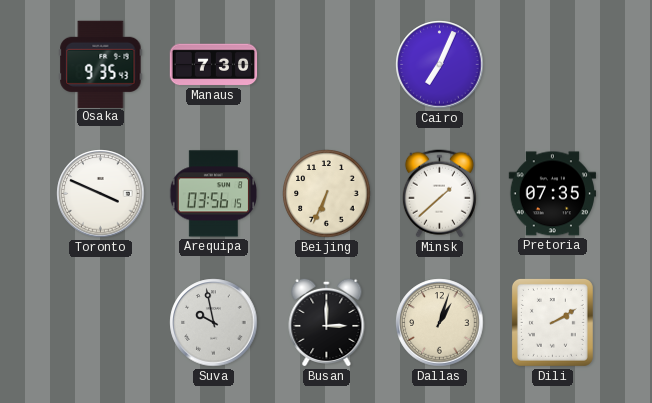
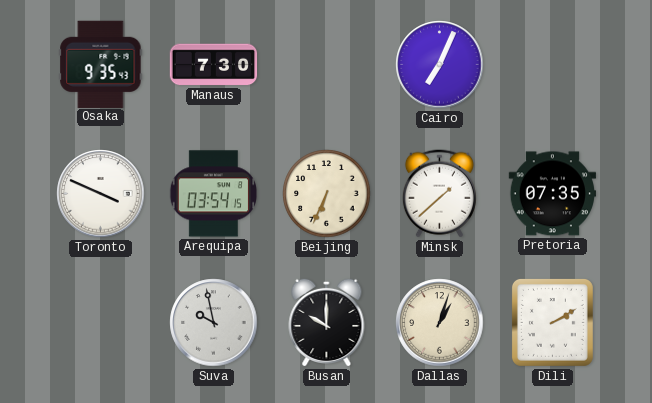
Arequipa: 03:56 -> 03:54
Busan: 3:00 -> 10:00
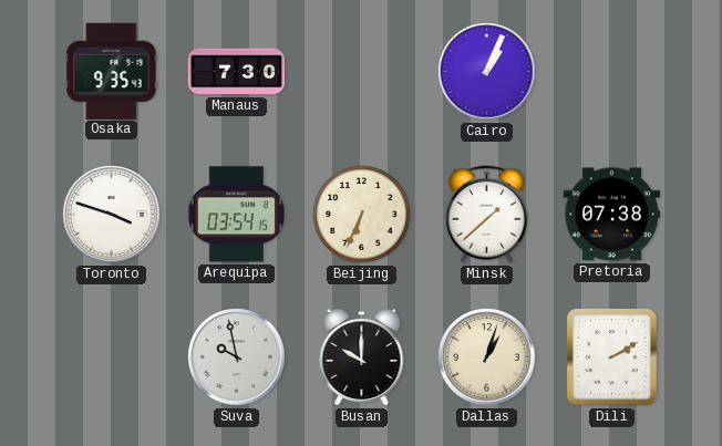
Cairo: 7:04 -> 1:04
Toronto: 3:49 -> 3:48
Pretoria: 07:35 -> 07:38
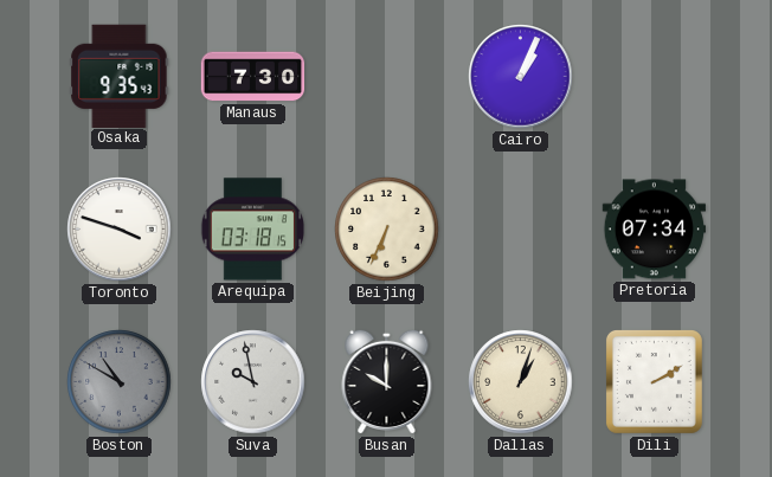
Arequipa: 03:54 -> 03:18
Minsk: 1:38 -> none
Pretoria: 07:38 -> 07:34
Boston: none -> 10:50
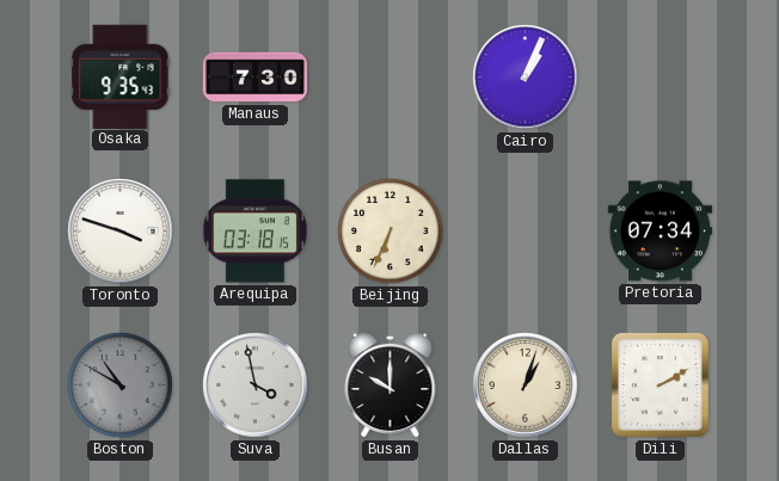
Suva: 9:58 -> 3:58
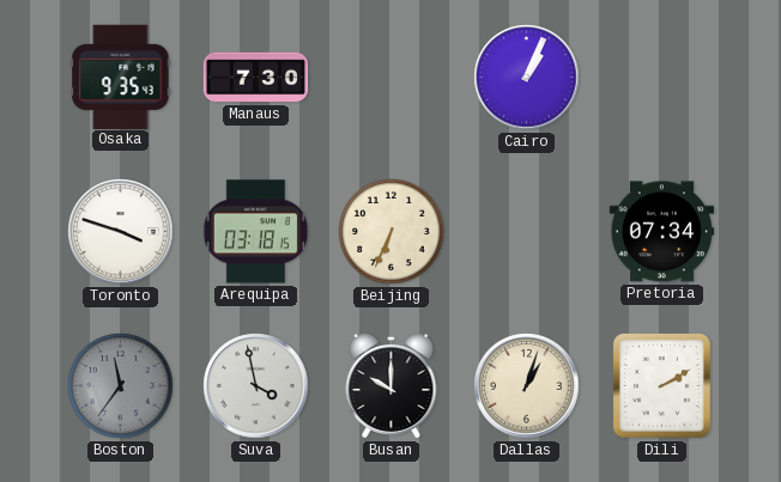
Boston: 10:50 -> 11:36
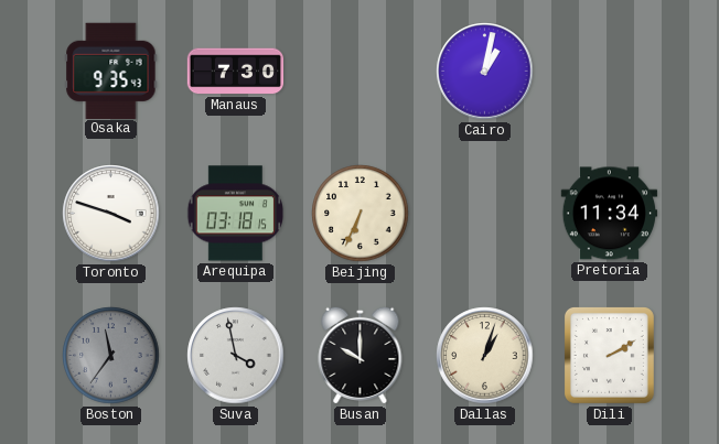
Cairo: 1:04 -> 1:02
Pretoria: 07:34 -> 11:34
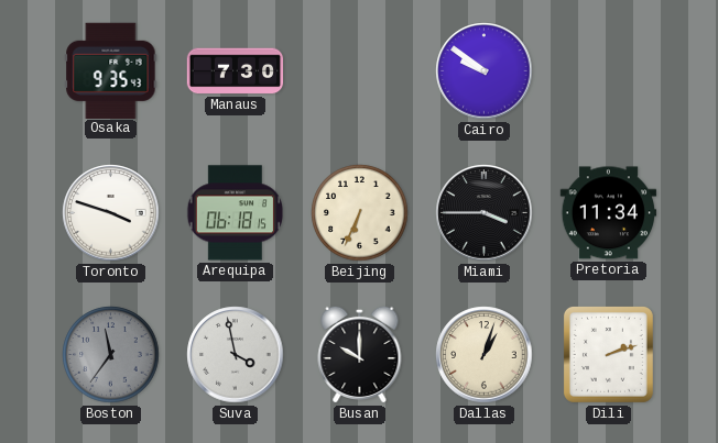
Cairo: 1:02 -> 9:51
Arequipa: 03:18 -> 06:18
Miami: none -> 3:45
Dili: 2:10 -> 2:12
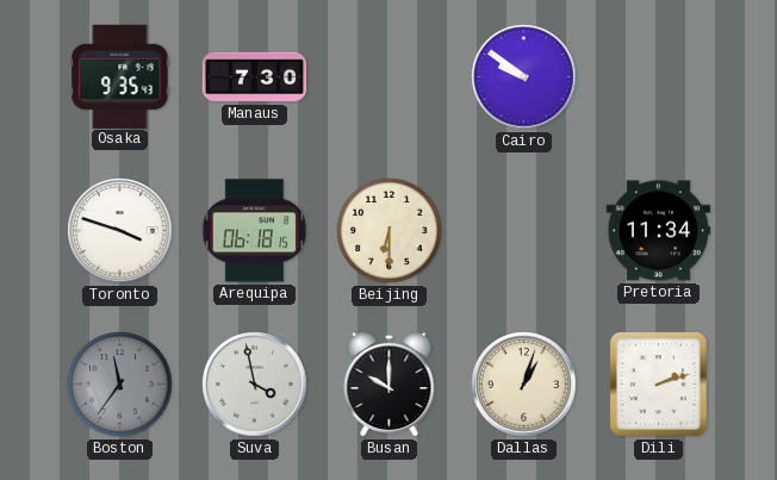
Beijing: 6:34 -> 6:30
Miami: 3:45 -> none
